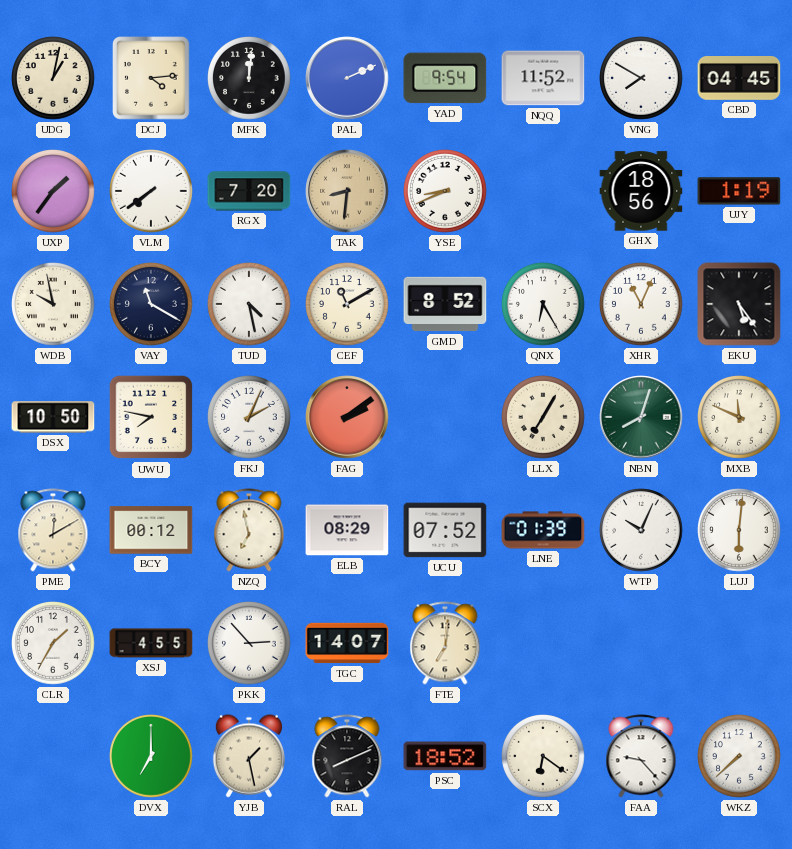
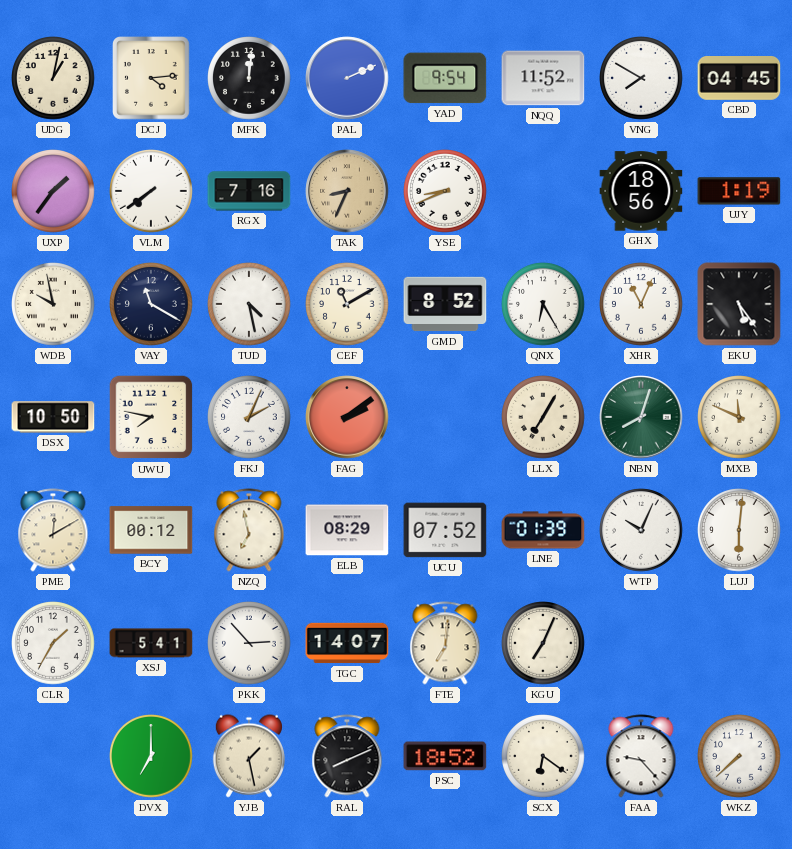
RGX: 7:20 -> 7:16
TAK: 8:31 -> 8:34
XSJ: 4:55 -> 5:41
KGU: none -> 7:04
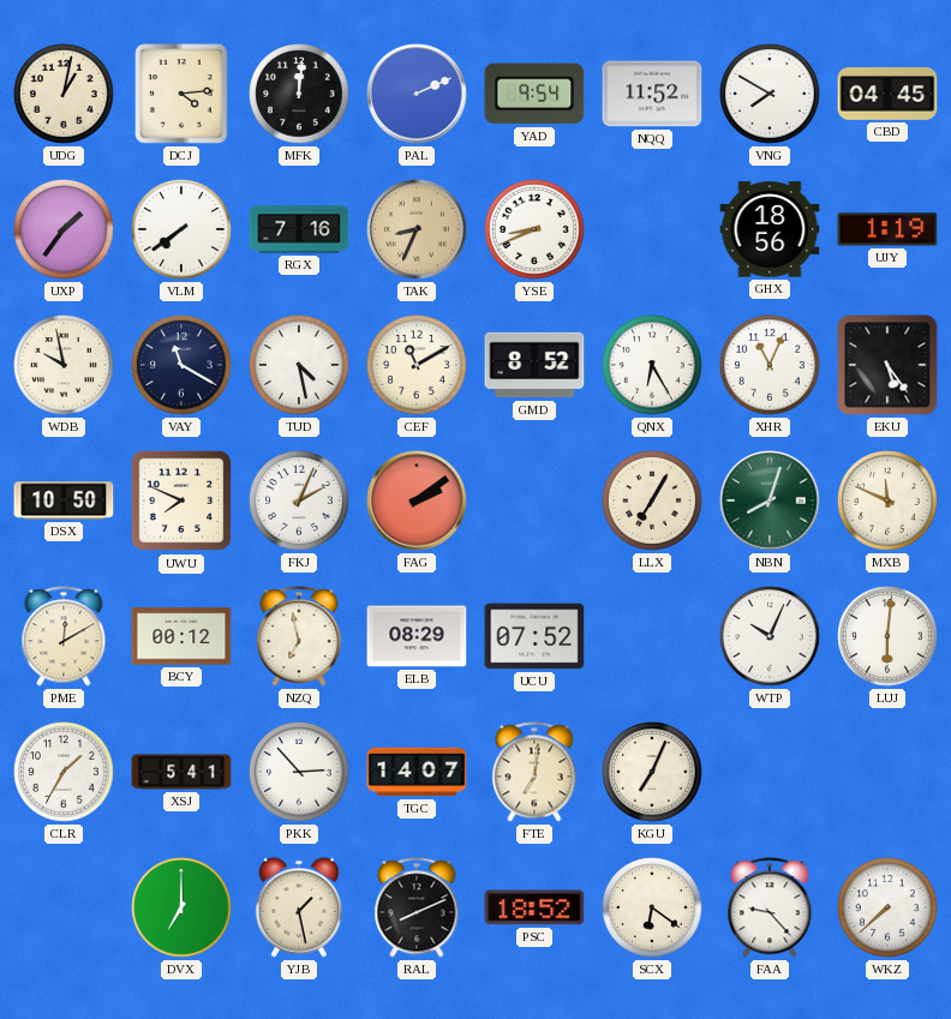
UWU: 7:47 -> 7:49
LNE: 01:39 -> none
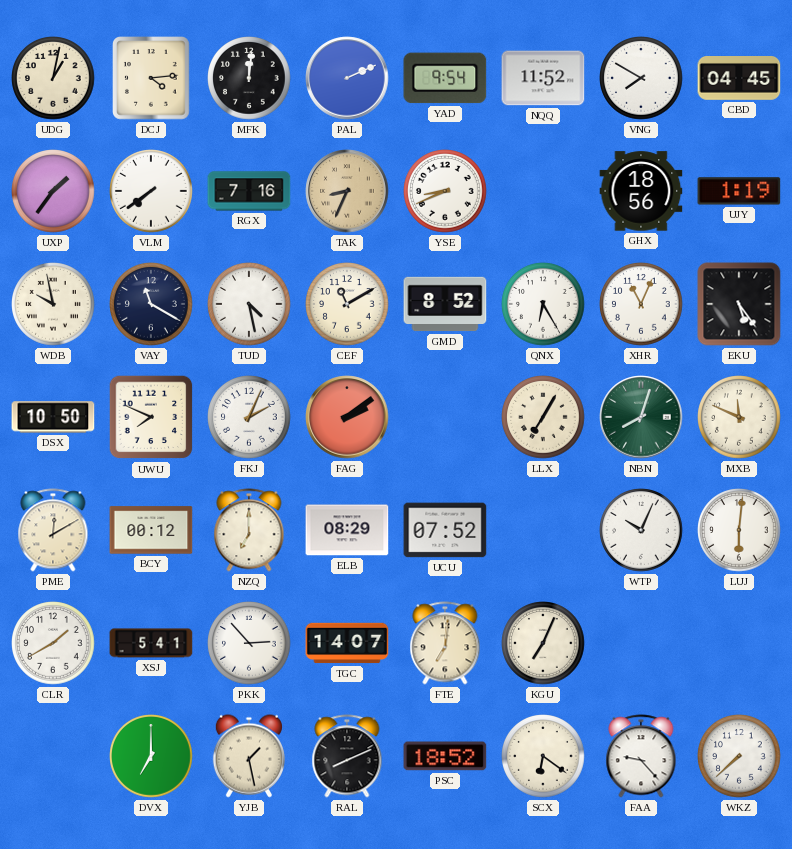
NZQ: 6:58 -> 7:00
CLR: 1:35 -> 1:40
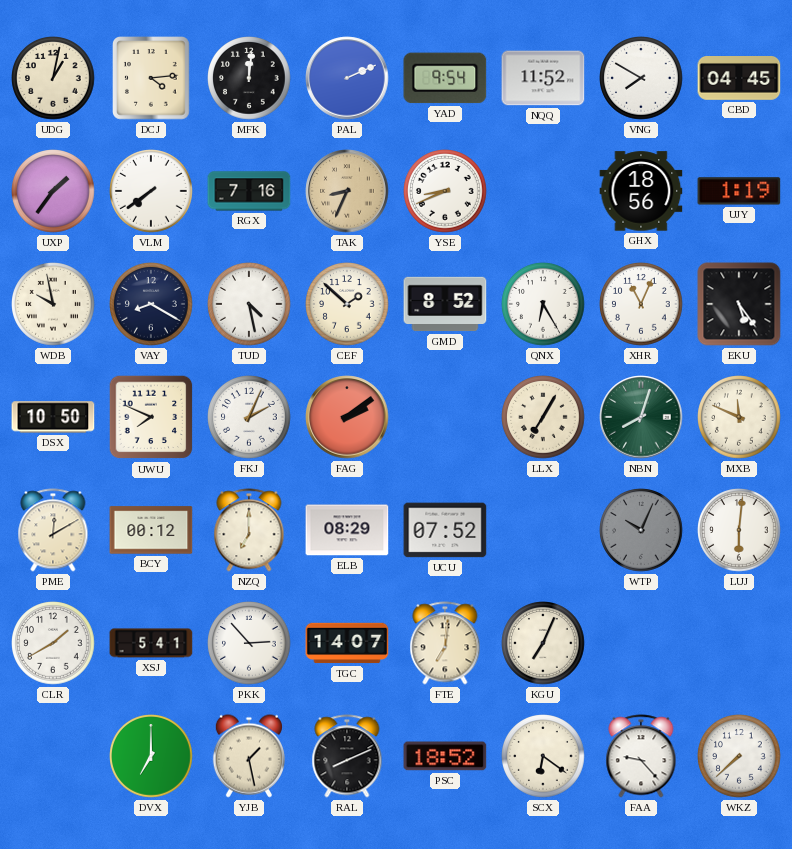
VAY: 11:20 -> 8:20
CEF: 11:10 -> 1:52
WTP dial: white -> grey
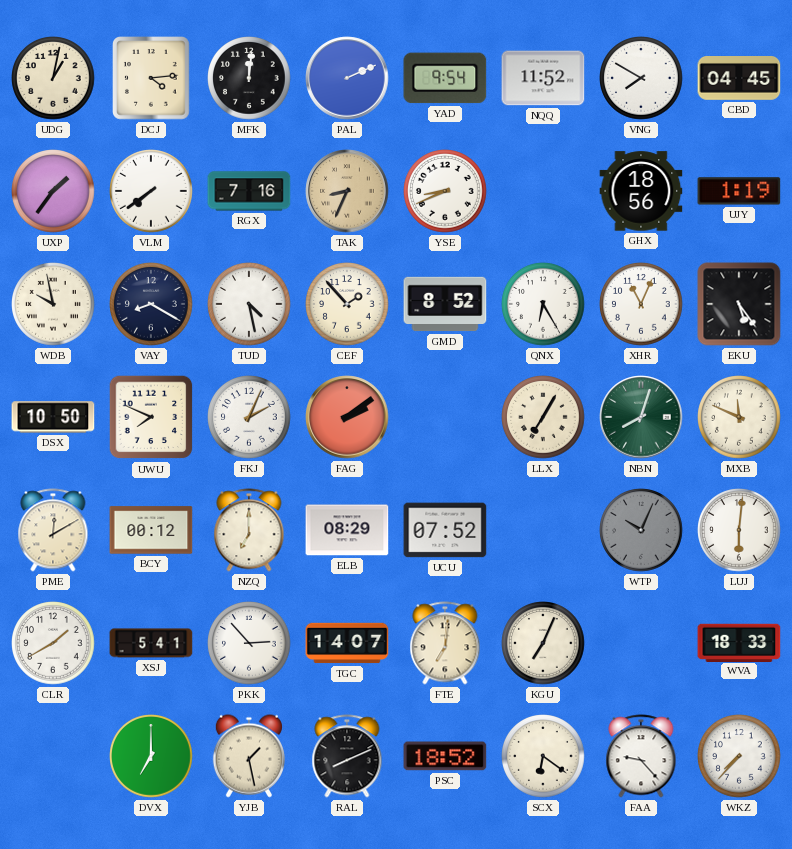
CEF: 1:52 -> 1:53
WVA: none -> 18:33
WKZ: 7:38 -> 7:37
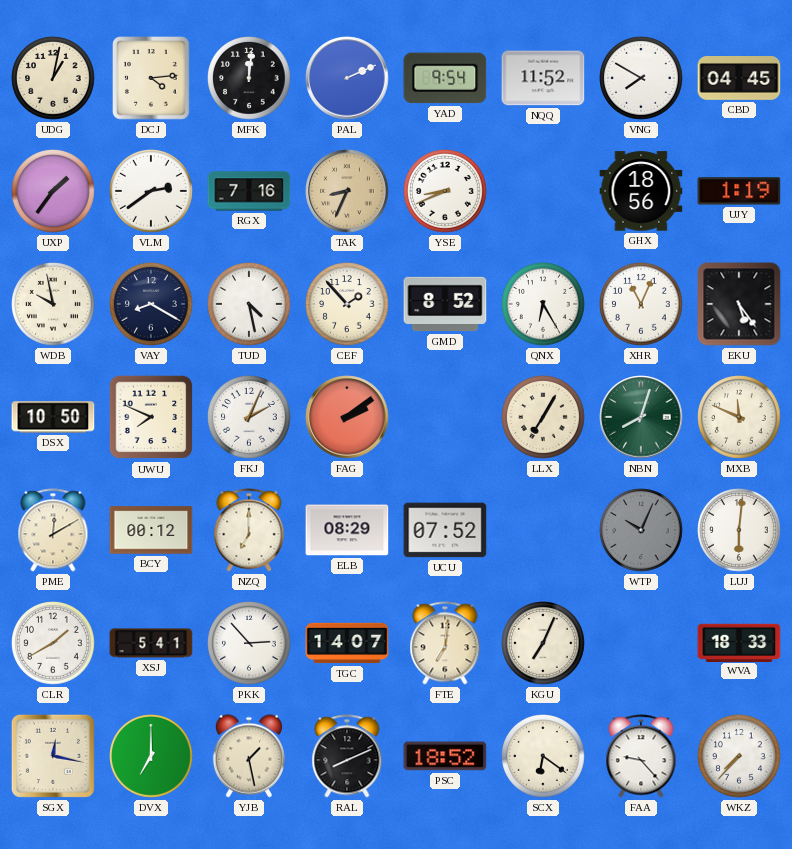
VLM: 7:39 -> 2:39
SGX: none -> 12:17
